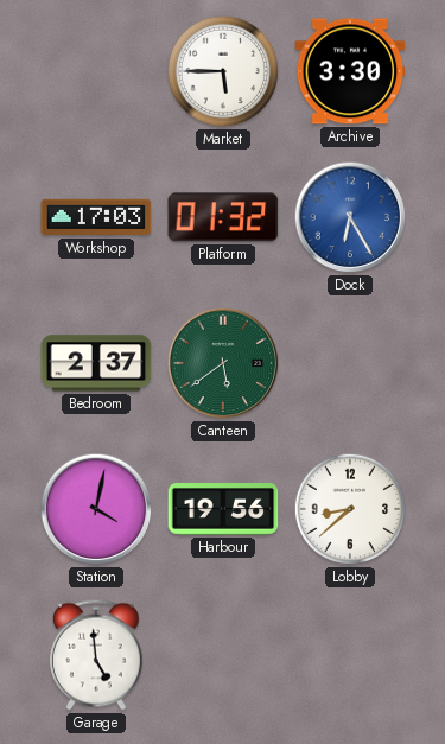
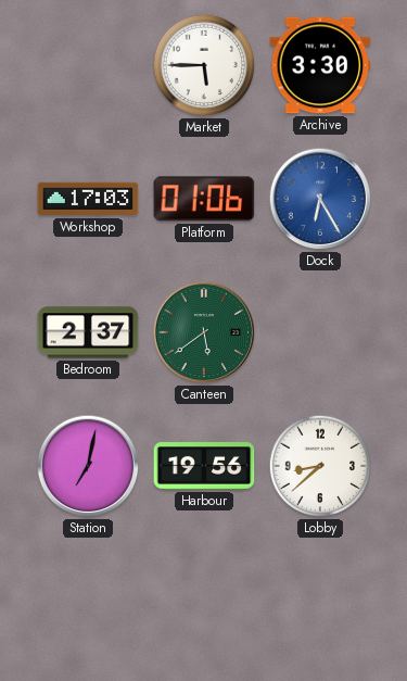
Platform: 01:32 -> 01:06
Station: 4:02 -> 7:02
Garage: 4:59 -> none
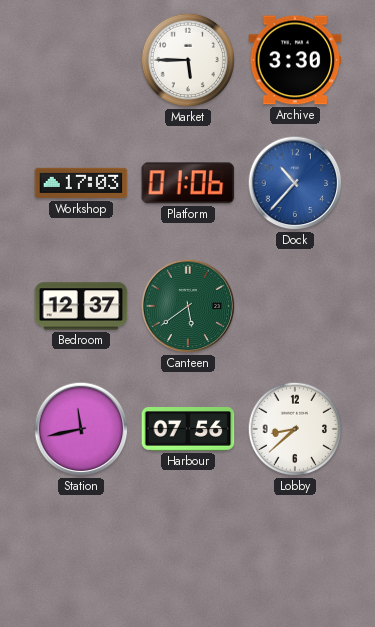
Dock: 6:25 -> 10:37
Bedroom: 2:37 -> 12:37
Station: 7:02 -> 11:43
Harbour: 19:56 -> 07:56
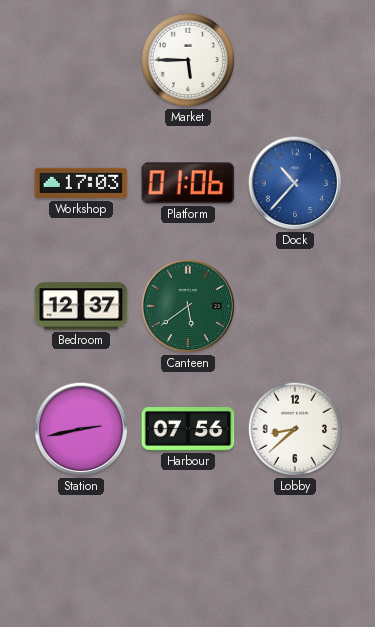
Archive: 3:30 -> none
Station: 11:43 -> 2:43
